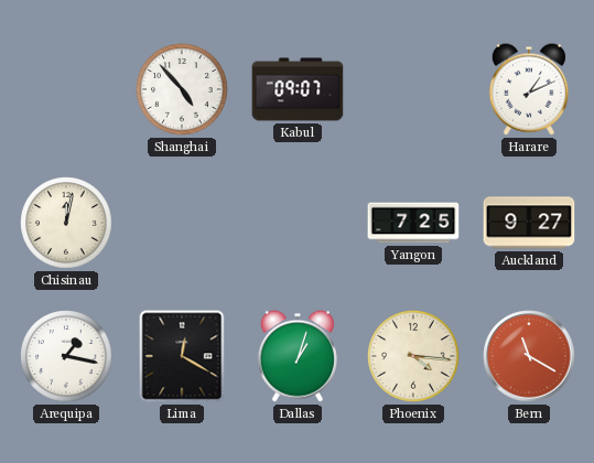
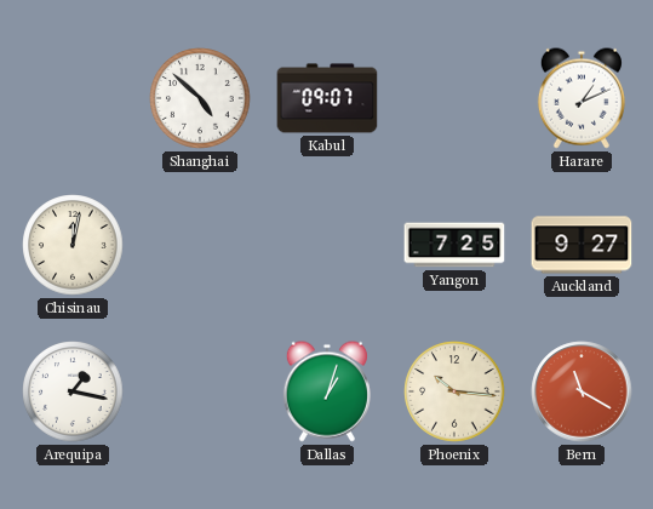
Shanghai: 4:53 -> 4:52
Lima: 12:20 -> none
Phoenix: 4:16 -> 10:16
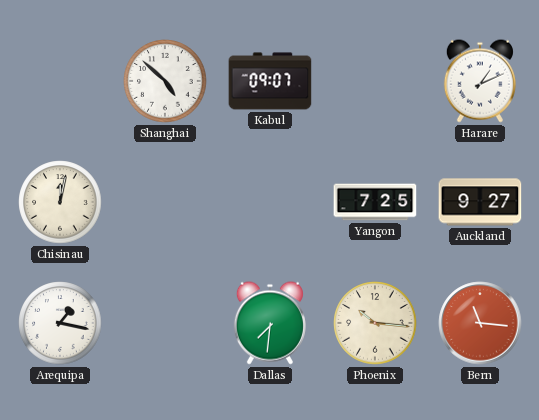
Dallas: 1:03 -> 7:31
Bern: 11:20 -> 11:16
